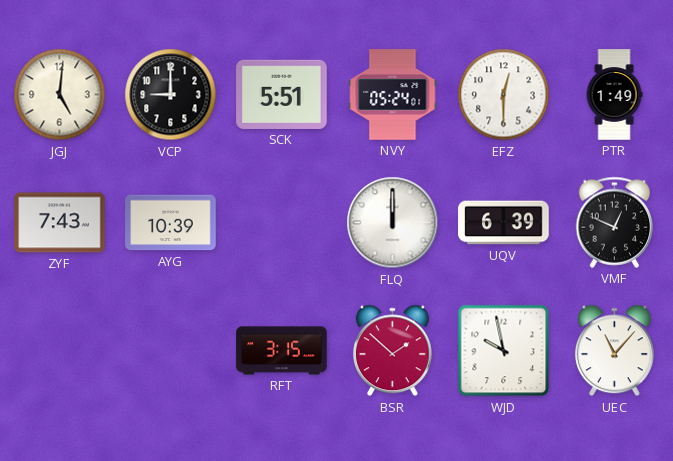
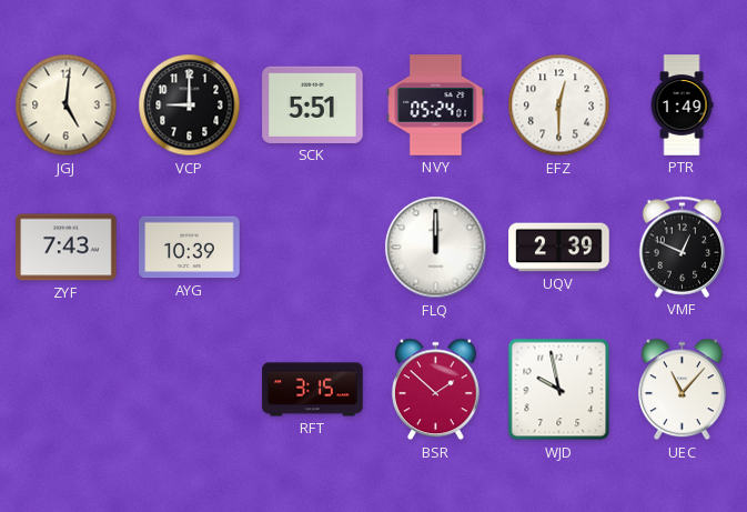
UQV: 6:39 -> 2:39
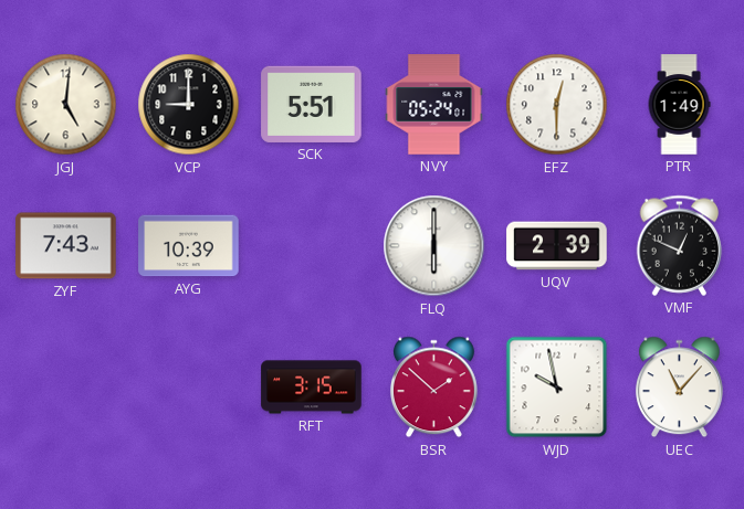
FLQ: 12:00 -> 6:00
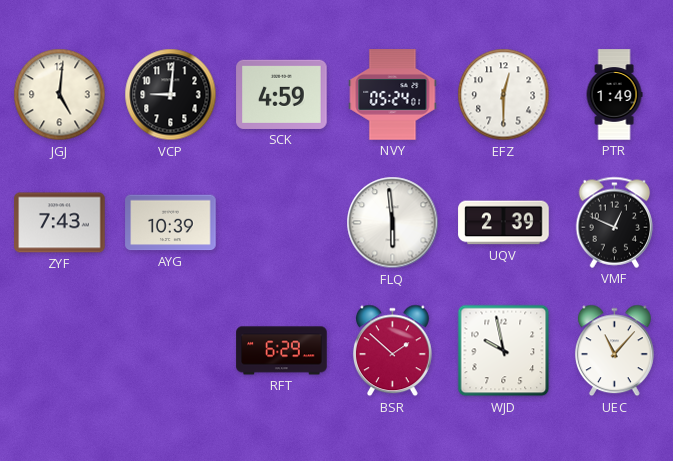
VCP: 9:00 -> 9:01
SCK: 5:51 -> 4:59
FLQ: 6:00 -> 5:59
RFT: 3:15 -> 6:29
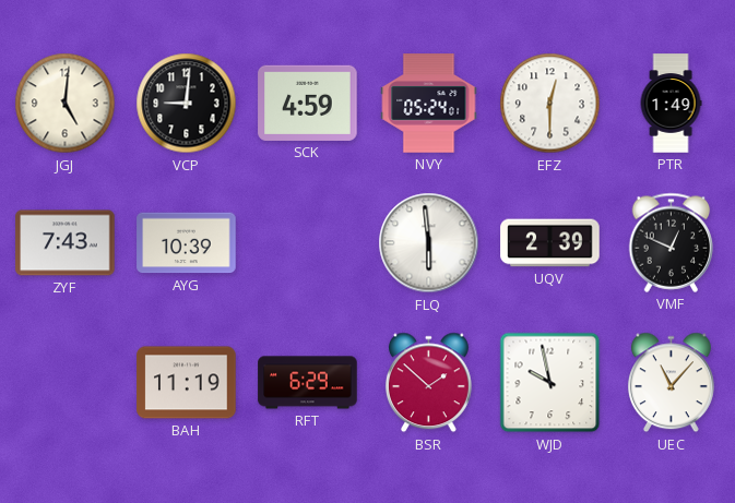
BAH: none -> 11:19
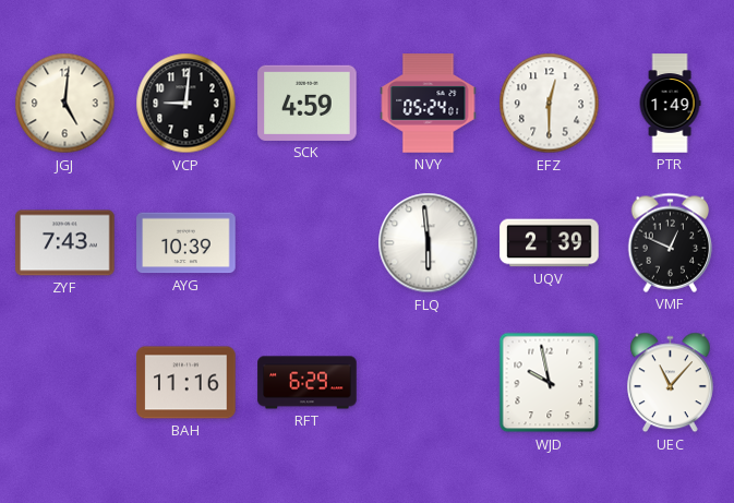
BAH: 11:19 -> 11:16
BSR: 1:52 -> none
